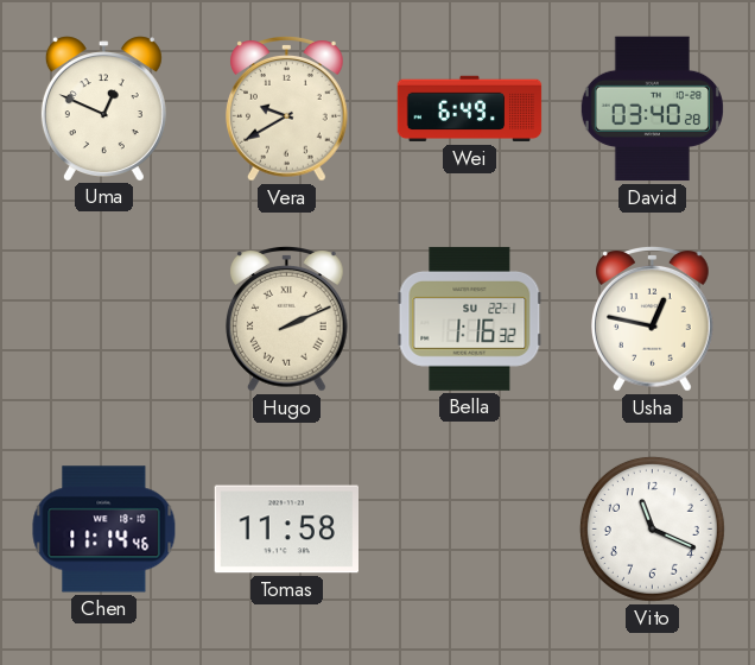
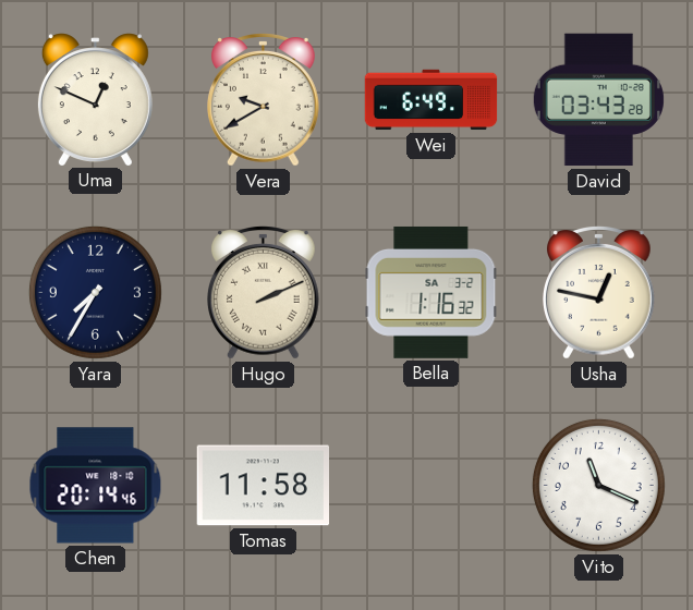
David: 03:40 -> 03:43
Yara: none -> 7:35
Bella date: SU 22-1 -> SA 3-2
Chen: 11:14 -> 20:14
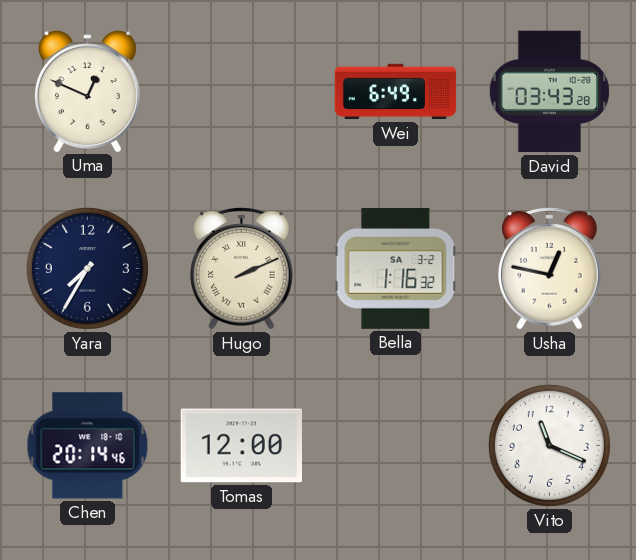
Vera: 9:40 -> none
Tomas: 11:58 -> 12:00
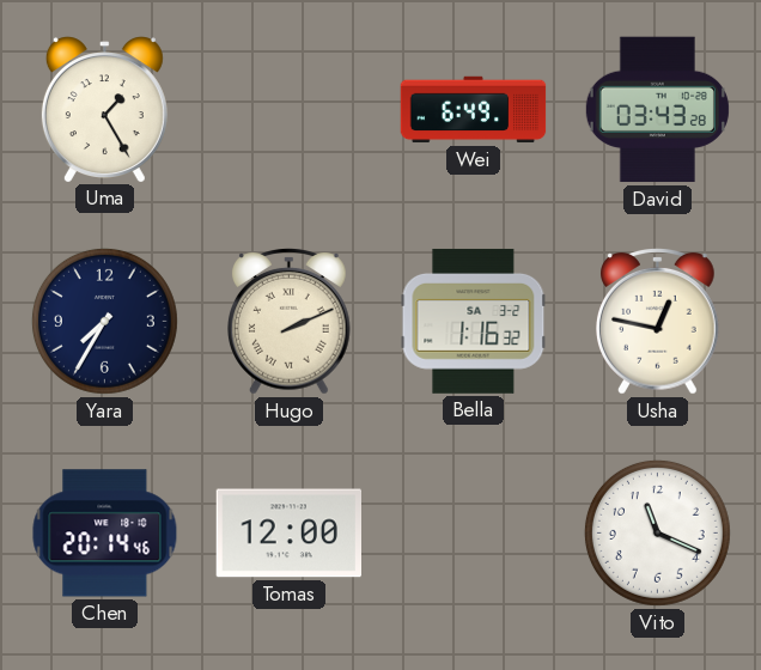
Uma: 12:49 -> 1:25
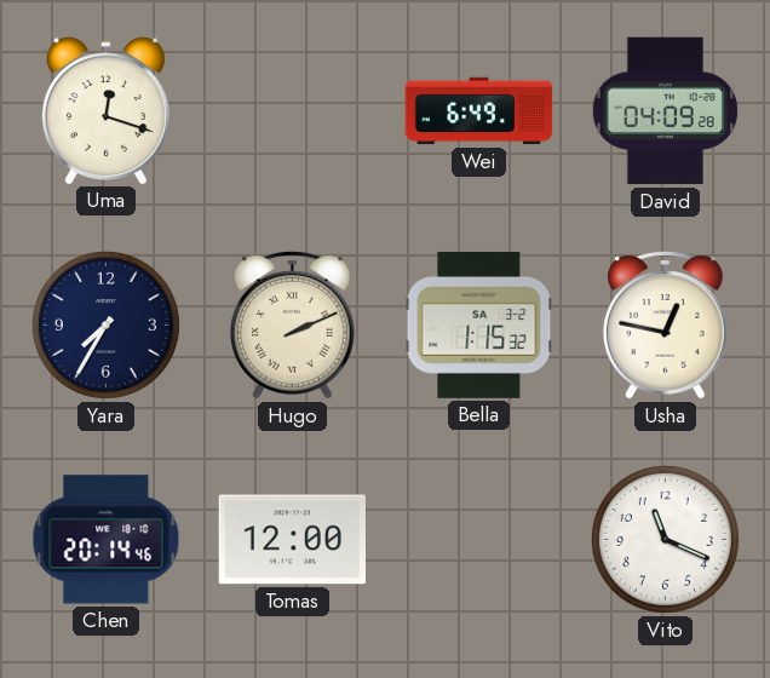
Uma: 1:25 -> 12:18
David: 03:43 -> 04:09
Bella: 1:16 -> 1:15
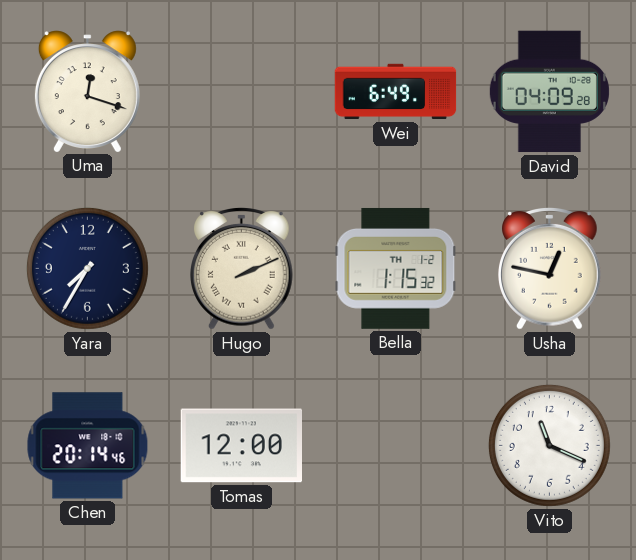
Bella date: SA 3-2 -> TH 1-2
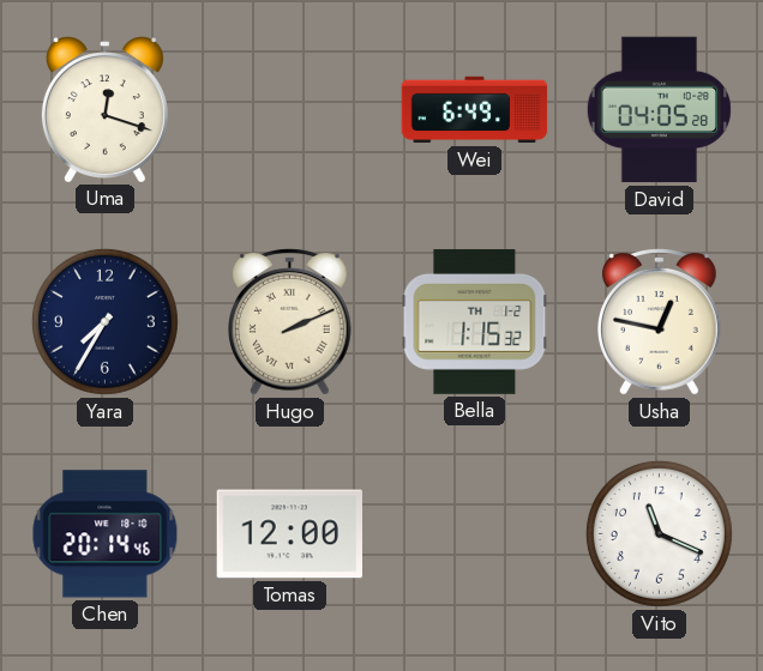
David: 04:09 -> 04:05
